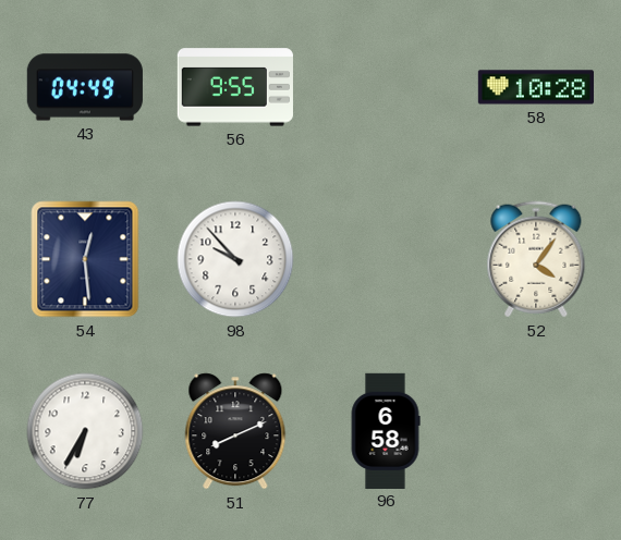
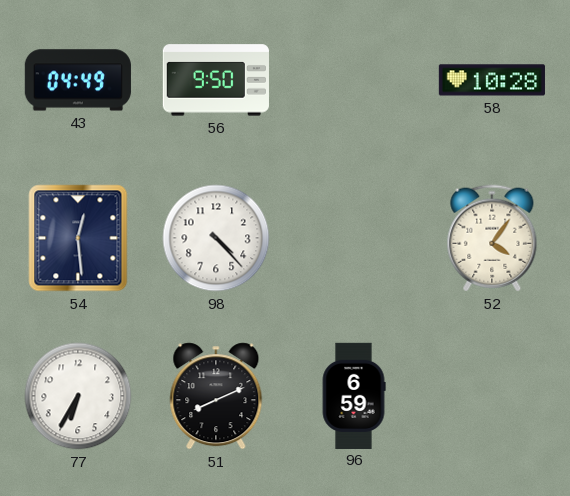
56: 9:55 -> 9:50
98: 9:53 -> 4:23
96: 6:58 -> 6:59
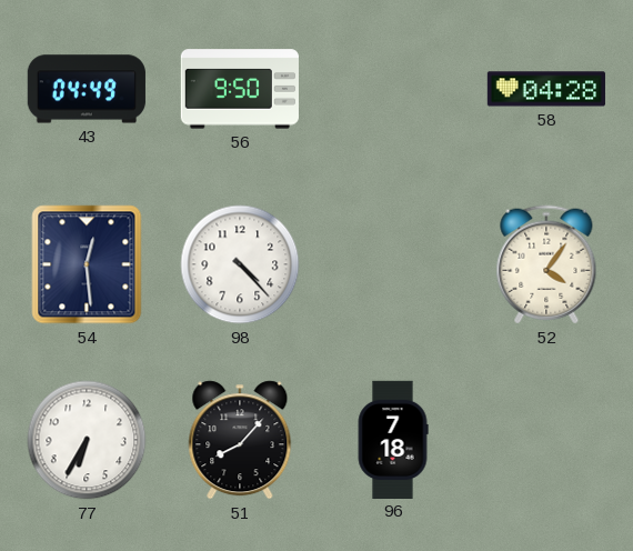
58: 10:28 -> 04:28
51: 8:11 -> 8:07
96: 6:59 -> 7:18
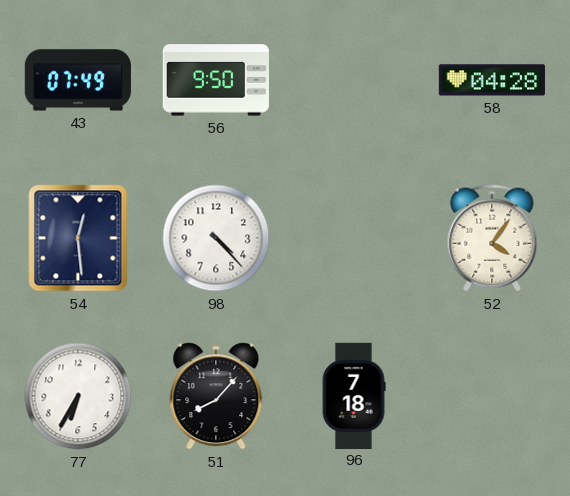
43: 04:49 -> 07:49
